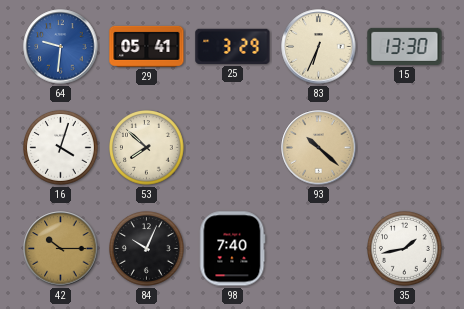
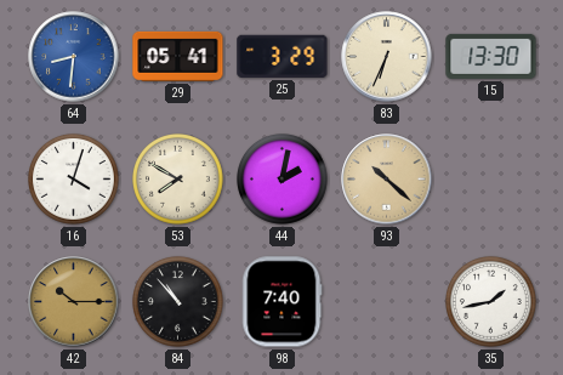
64: 9:31 -> 8:31
53: 7:52 -> 7:50
44: none -> 2:02
84: 10:04 -> 10:53
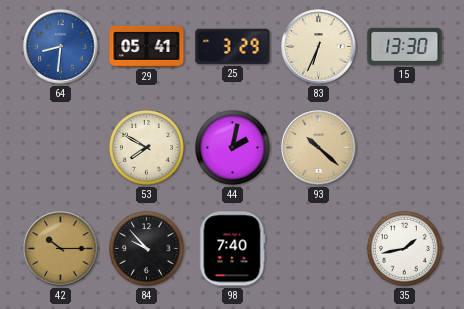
16: 4:03 -> none
84: 10:53 -> 9:53
